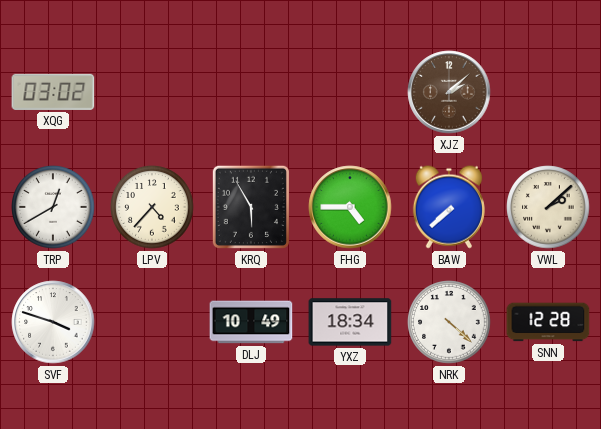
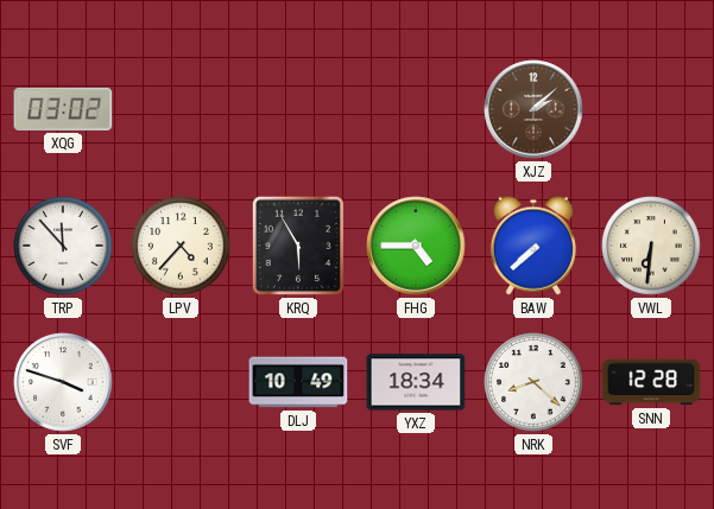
TRP: 12:40 -> 11:53
VWL: 2:08 -> 6:31
NRK: 4:22 -> 8:22
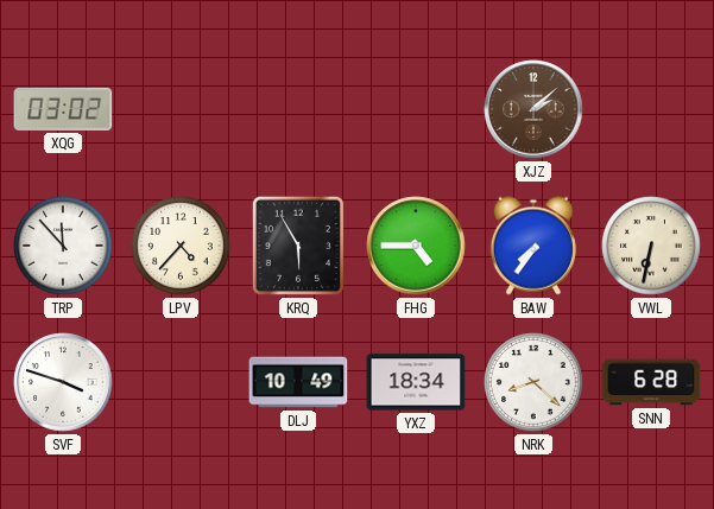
BAW: 7:38 -> 7:36
VWL: 6:31 -> 6:32
SNN: 12:28 -> 6:28
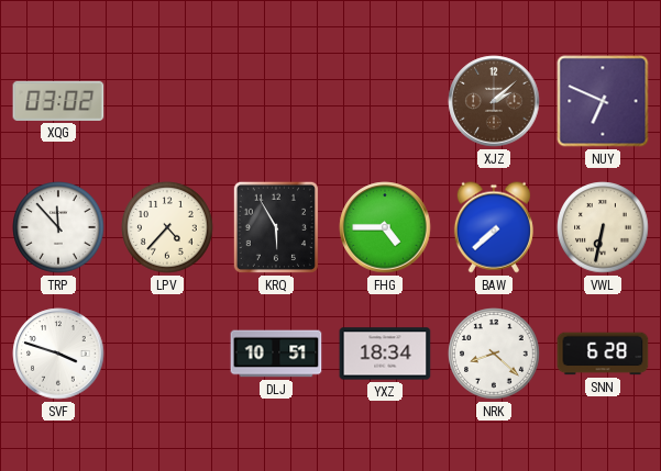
NUY: none -> 6:49
BAW: 7:36 -> 7:38
DLJ: 10:49 -> 10:51
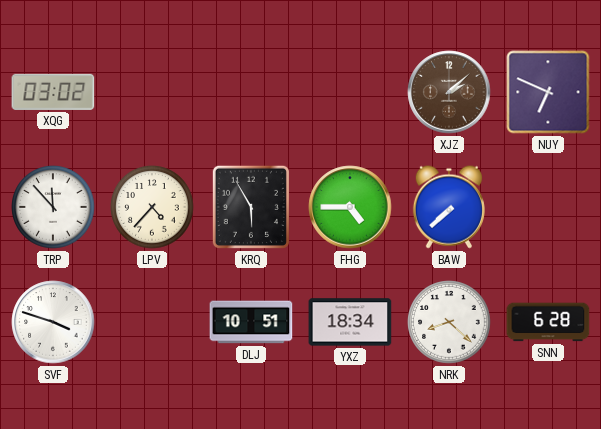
VWL: 6:32 -> none
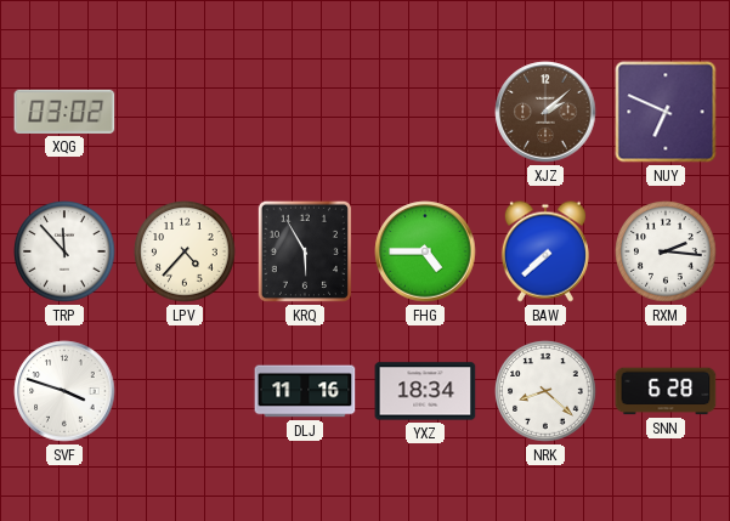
RXM: none -> 2:16
DLJ: 10:51 -> 11:16
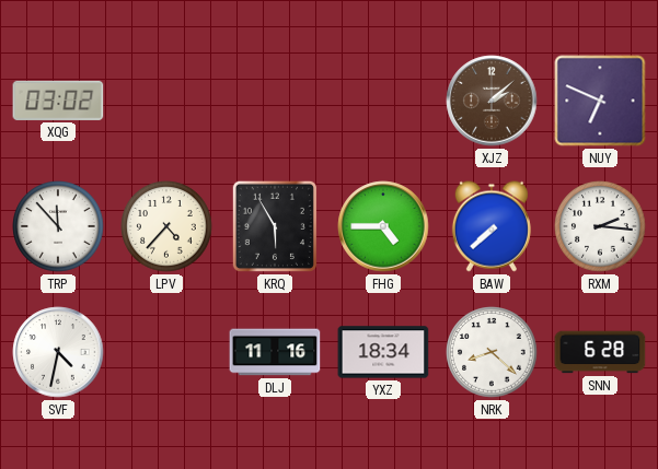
SVF: 3:48 -> 4:32
